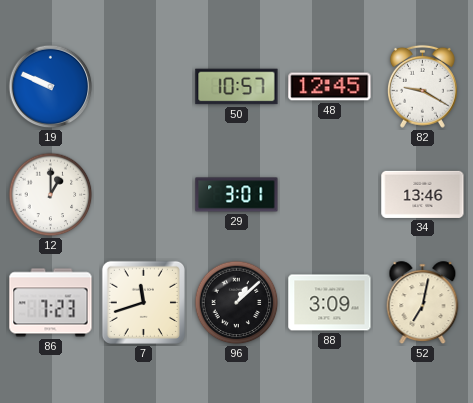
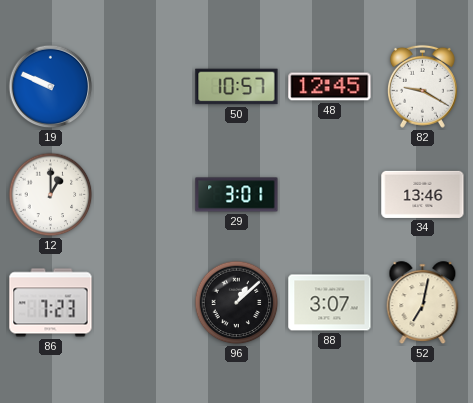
7: 11:42 -> none
88: 3:09 -> 3:07
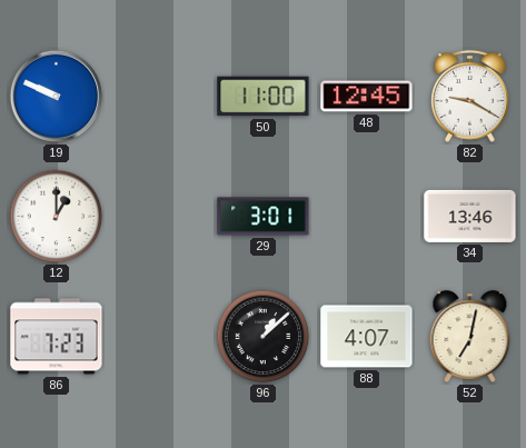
50: 10:57 -> 11:00
88: 3:07 -> 4:07
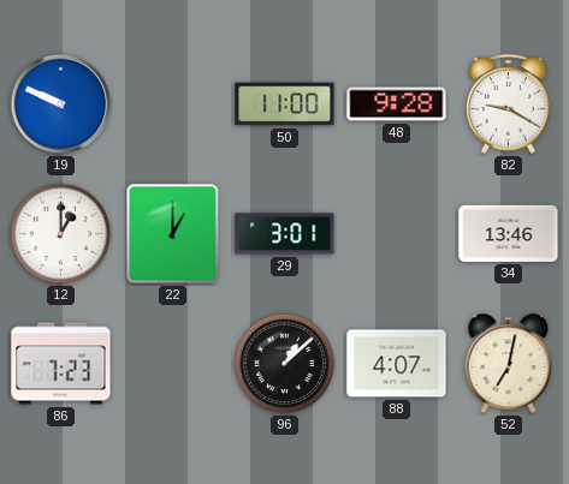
48: 12:45 -> 9:28
22: none -> 1:00
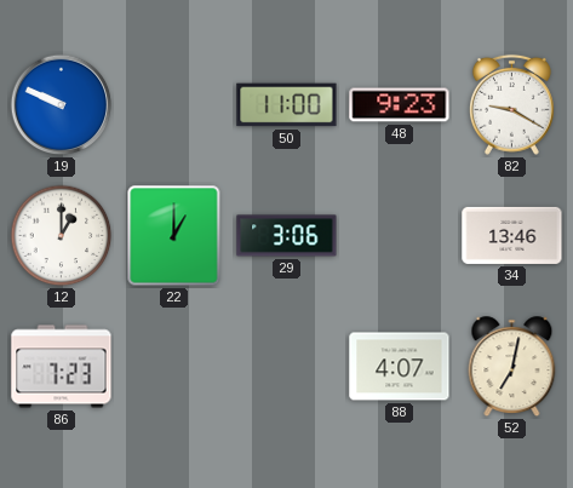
48: 9:28 -> 9:23
29: 3:01 -> 3:06
96: 1:08 -> none
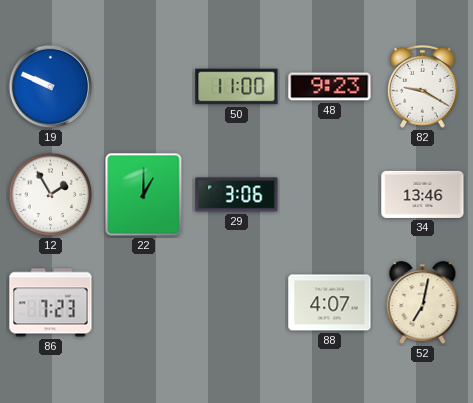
12: 1:00 -> 1:55
